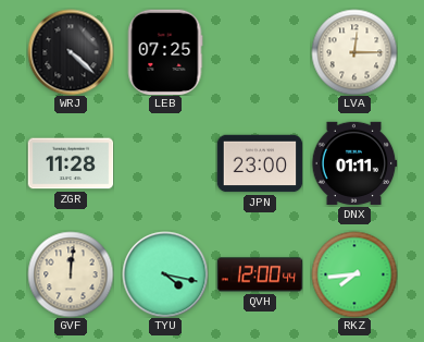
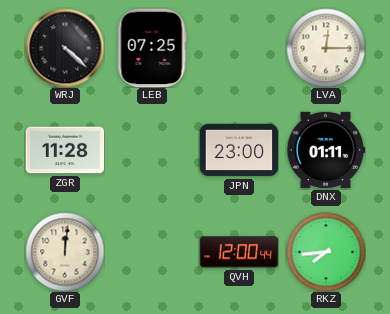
TYU: 4:17 -> none
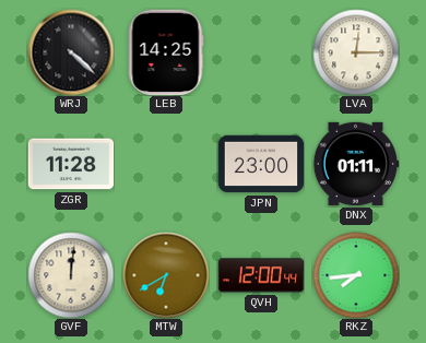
LEB: 07:25 -> 14:25
MTW: none -> 6:40
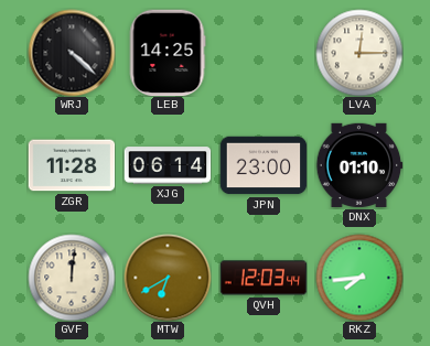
XJG: none -> 06:14
DNX: 01:11 -> 01:10
QVH: 12:00 -> 12:03
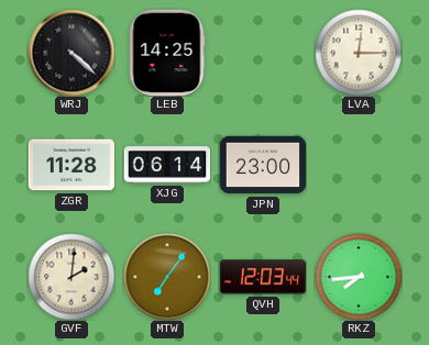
DNX: 01:10 -> none
GVF: 12:01 -> 2:01
MTW: 6:40 -> 7:06
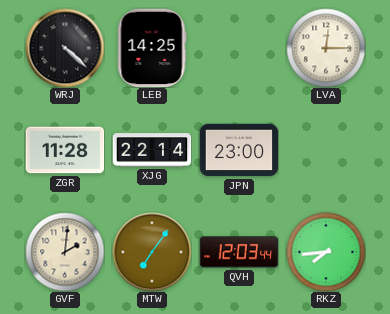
XJG: 06:14 -> 22:14
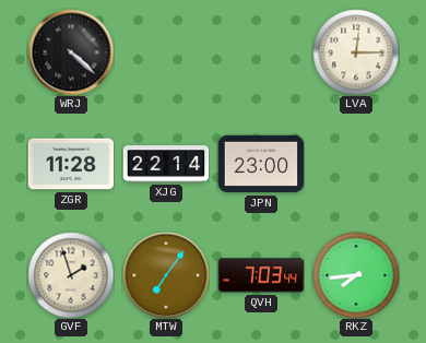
LEB: 14:25 -> none
GVF: 2:01 -> 1:57
QVH: 12:03 -> 7:03
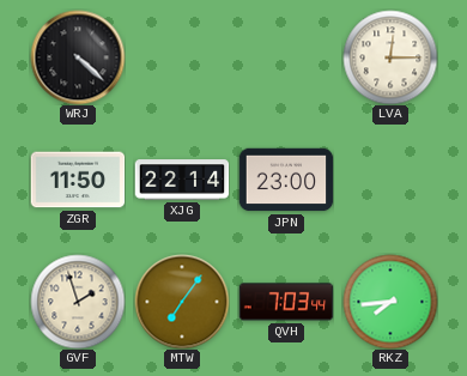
ZGR: 11:28 -> 11:50
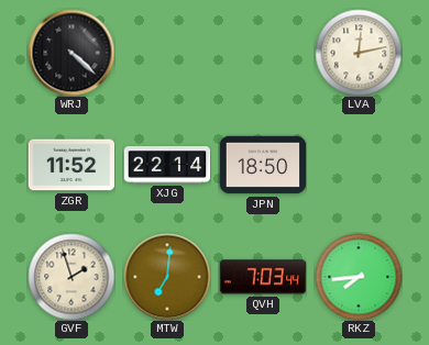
LVA: 12:15 -> 12:13
ZGR: 11:50 -> 11:52
JPN: 23:00 -> 18:50
MTW: 7:06 -> 7:01
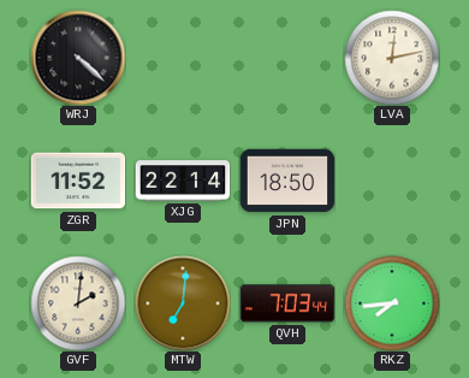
GVF: 1:57 -> 2:01
